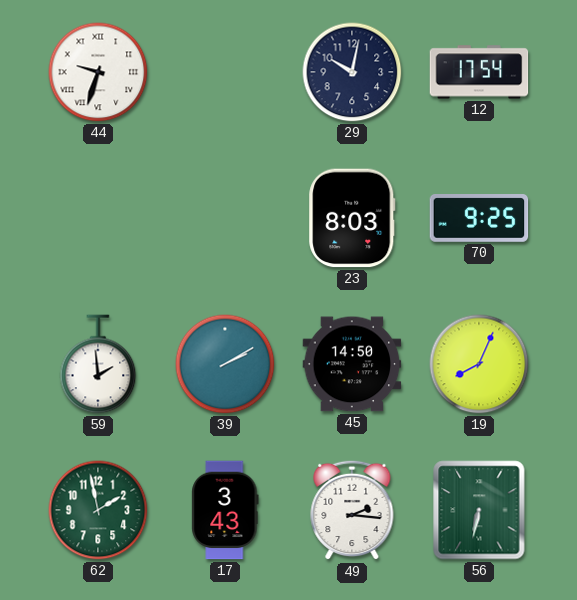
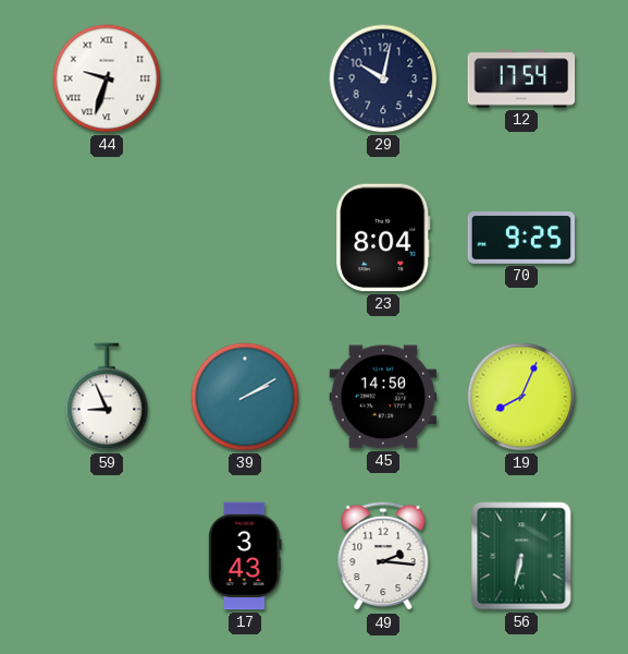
23: 8:03 -> 8:04
59: 1:59 -> 8:56
62: 1:58 -> none
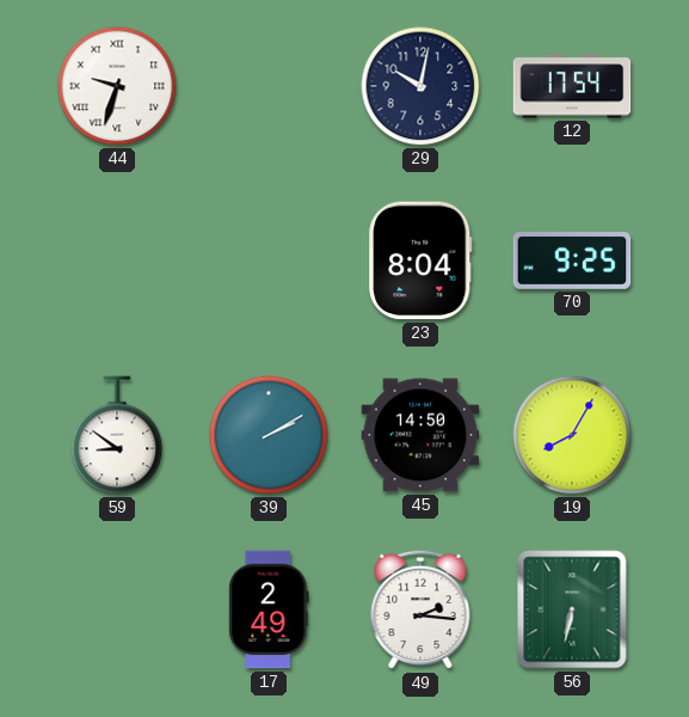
59: 8:56 -> 8:51
19: 8:04 -> 8:05
17: 3:43 -> 2:49
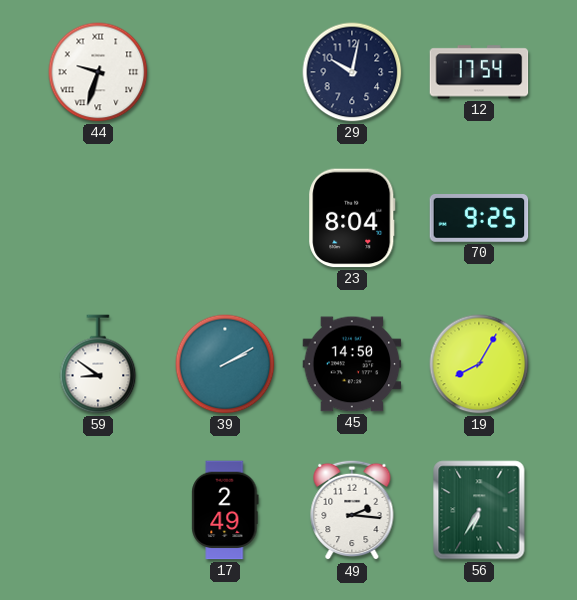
56: 6:32 -> 6:35
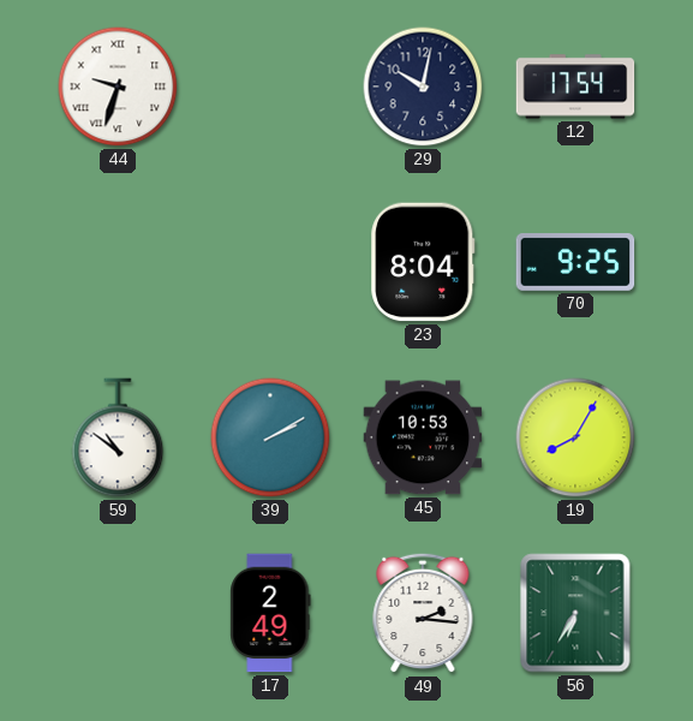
59: 8:51 -> 10:51
45: 14:50 -> 10:53
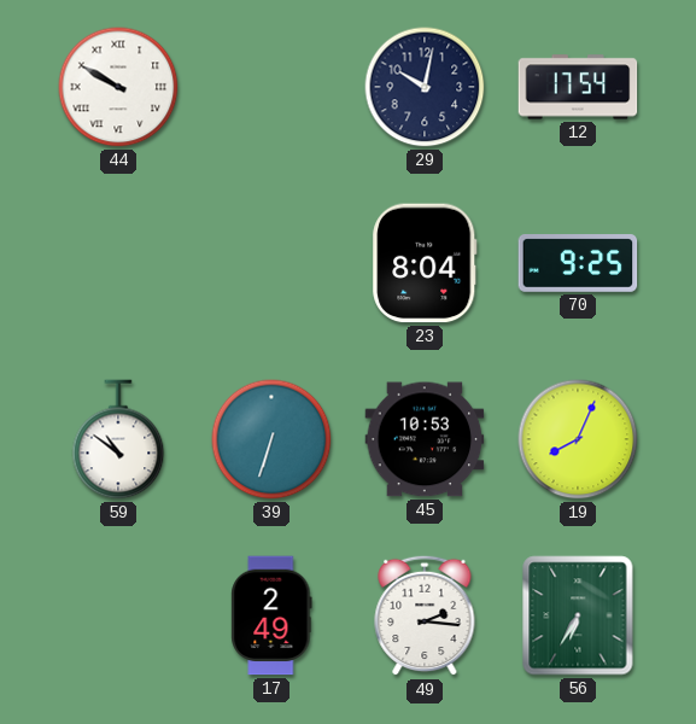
44: 9:33 -> 9:50
39: 2:10 -> 6:33
19: 8:05 -> 8:04
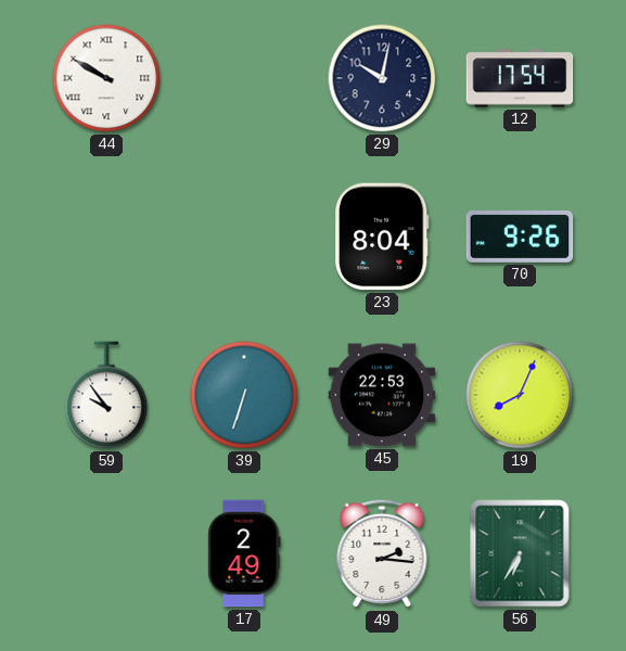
70: 9:25 -> 9:26
59: 10:51 -> 9:54
45: 10:53 -> 22:53
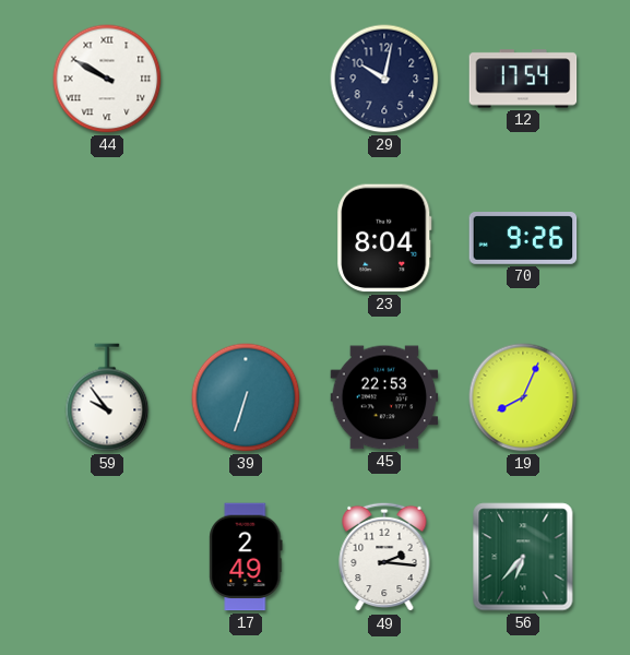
56: 6:35 -> 6:37
